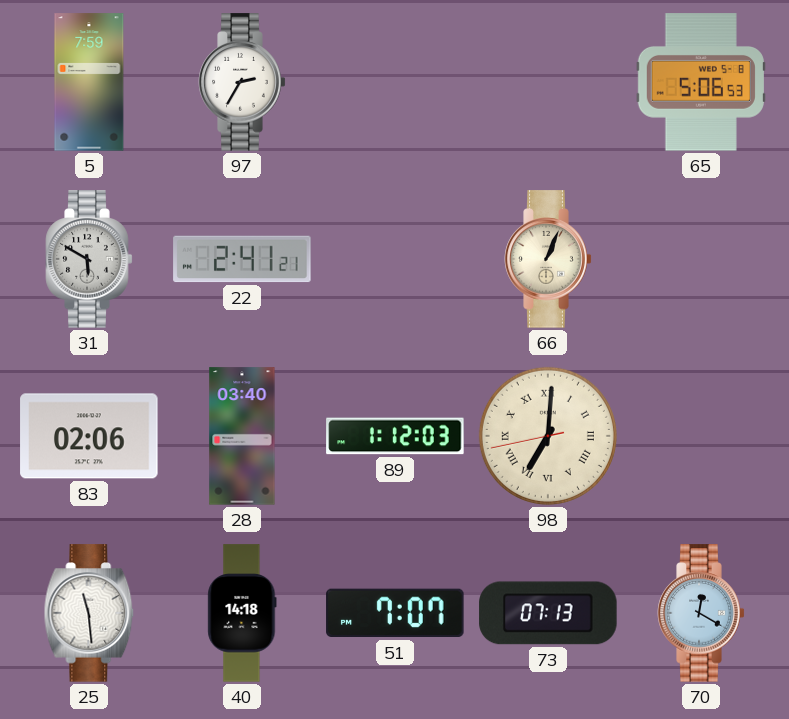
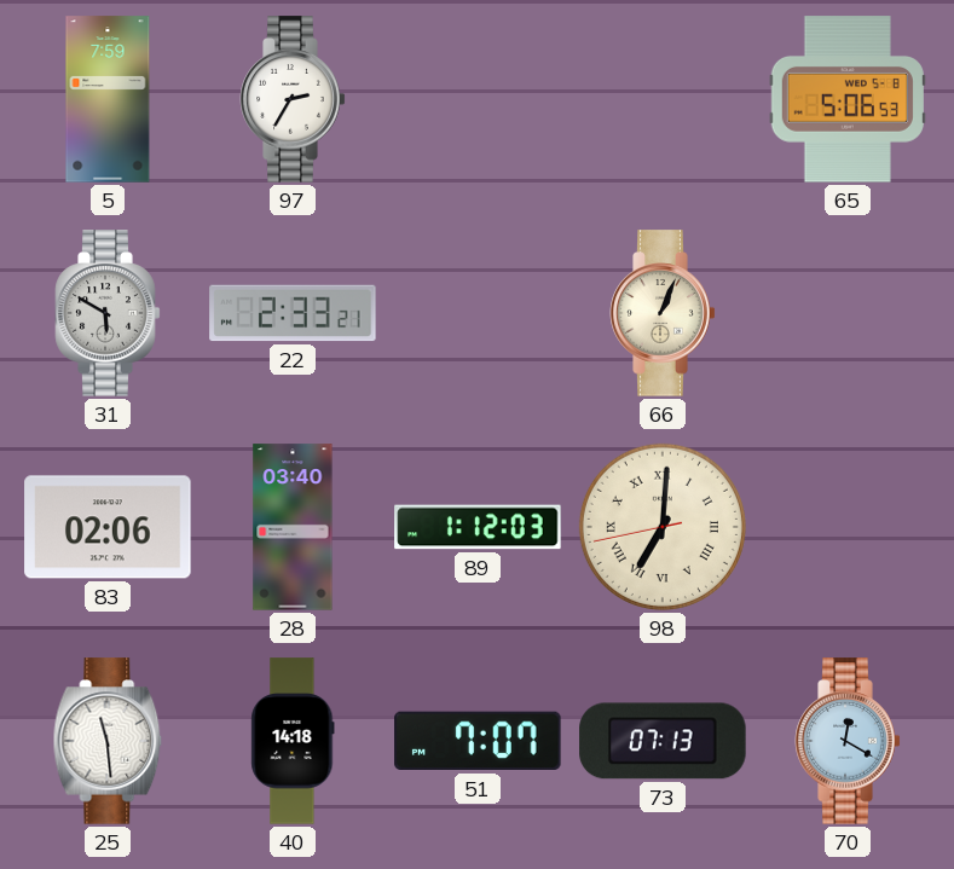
22: 2:41 -> 2:33
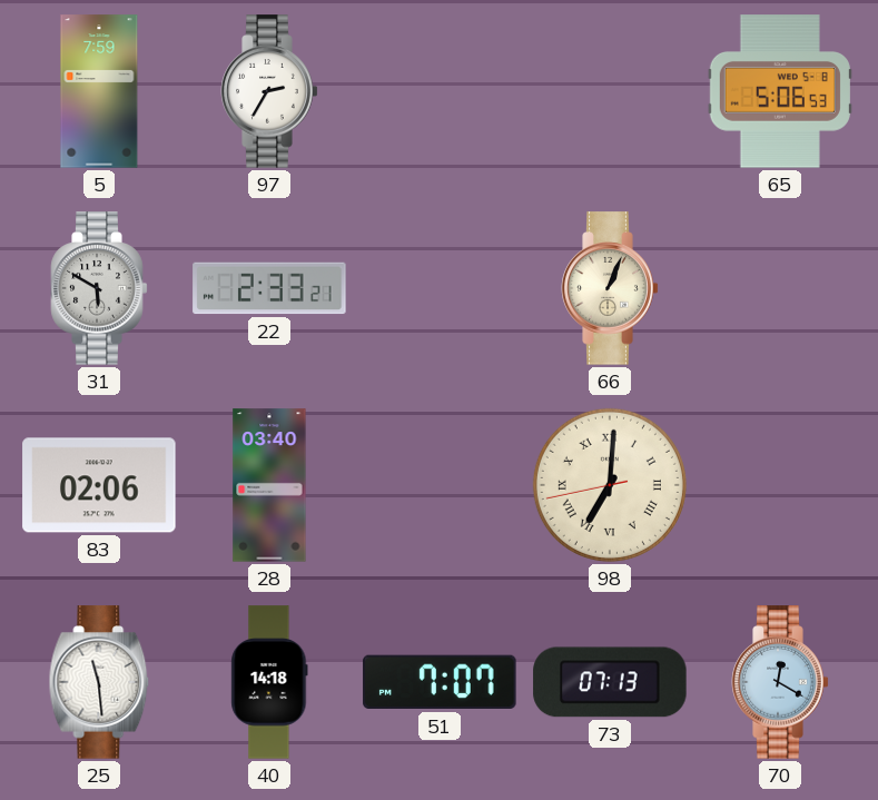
89: 1:12 -> none
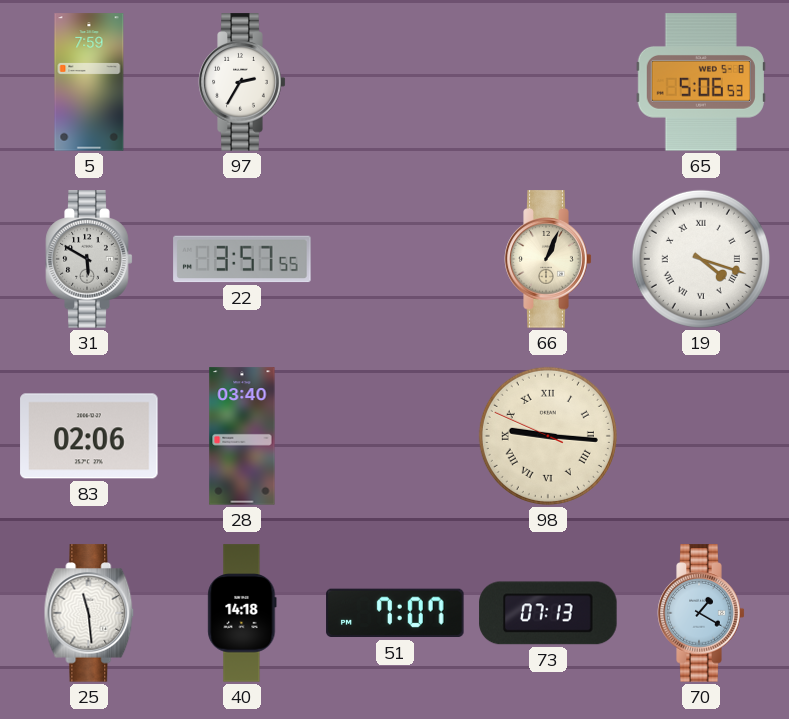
22: 2:33 -> 3:57
19: none -> 4:18
98: 7:00 -> 9:15
70: 12:20 -> 1:20
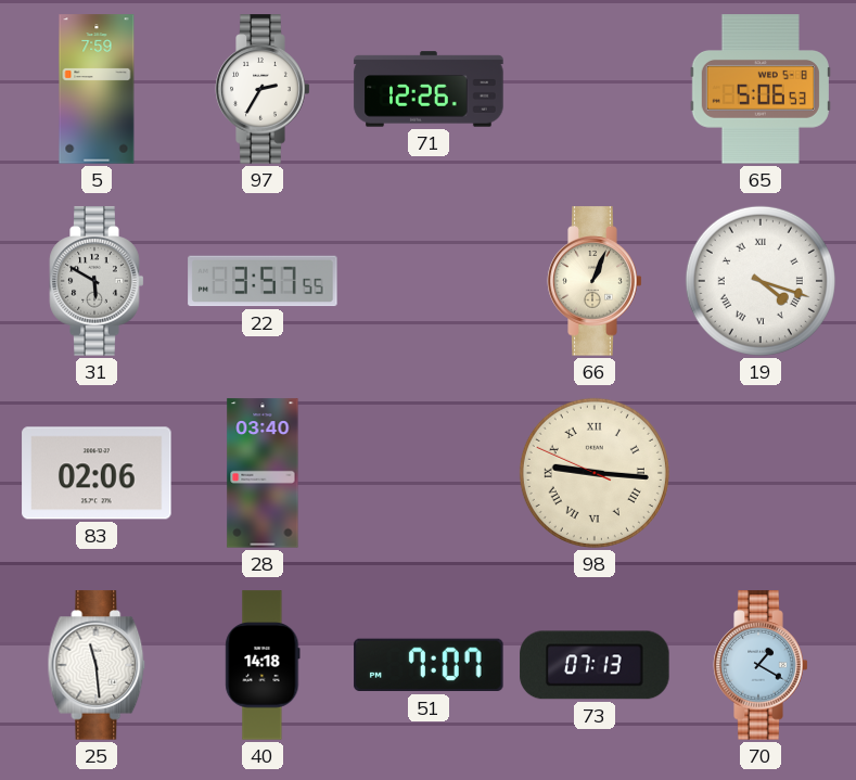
71: none -> 12:26
